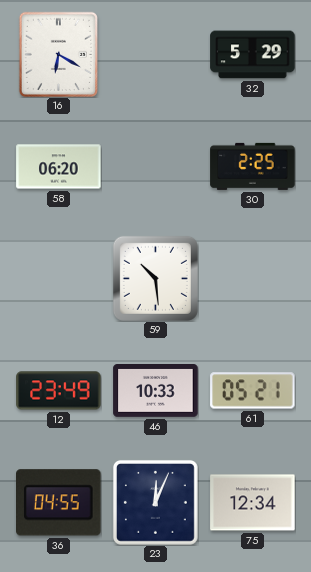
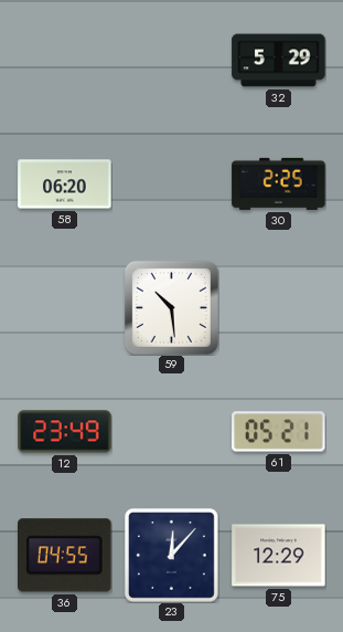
16: 6:20 -> none
46: 10:33 -> none
23: 12:04 -> 12:07
75: 12:34 -> 12:29
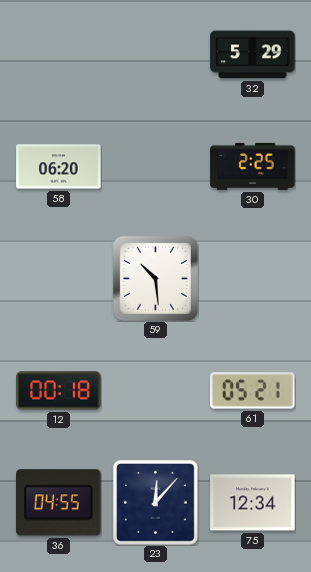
12: 23:49 -> 00:18
75: 12:29 -> 12:34
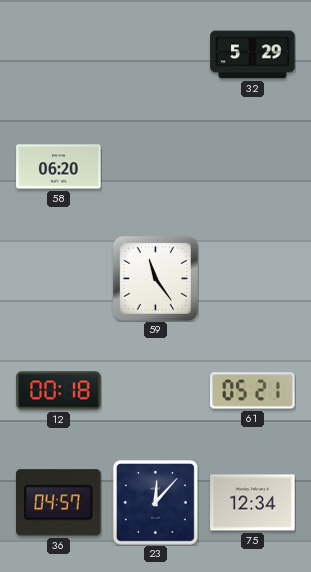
30: 2:25 -> none
59: 10:29 -> 11:24
36: 04:55 -> 04:57
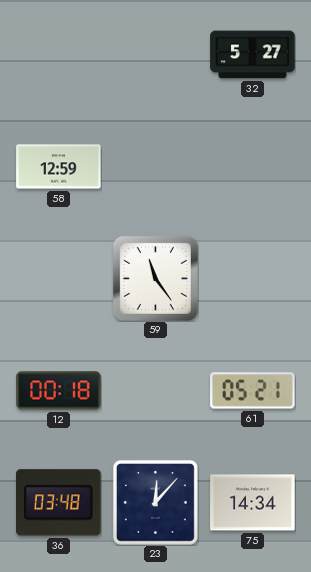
32: 5:29 -> 5:27
58: 06:20 -> 12:59
36: 04:57 -> 03:48
75: 12:34 -> 14:34
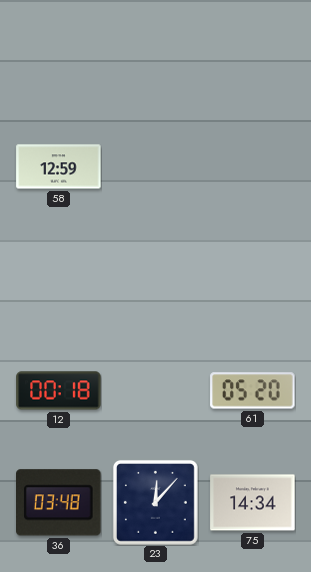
32: 5:27 -> none
59: 11:24 -> none
61: 05:21 -> 05:20
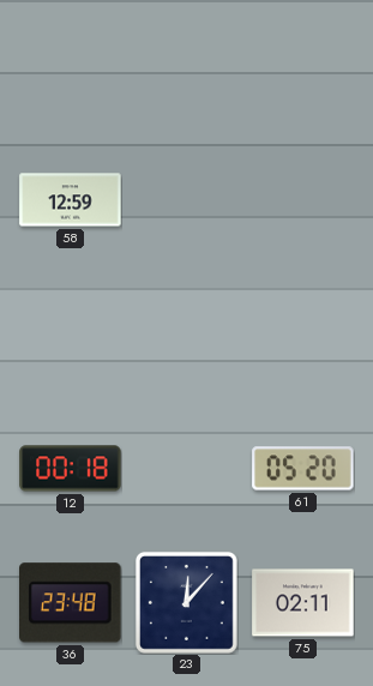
36: 03:48 -> 23:48
75: 14:34 -> 02:11
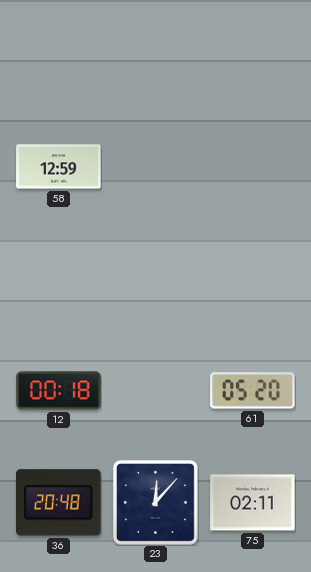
36: 23:48 -> 20:48
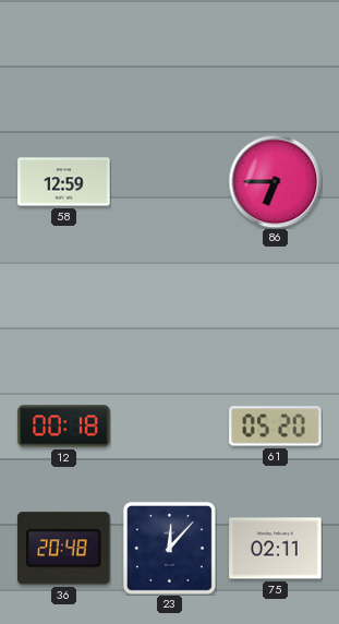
86: none -> 6:45
